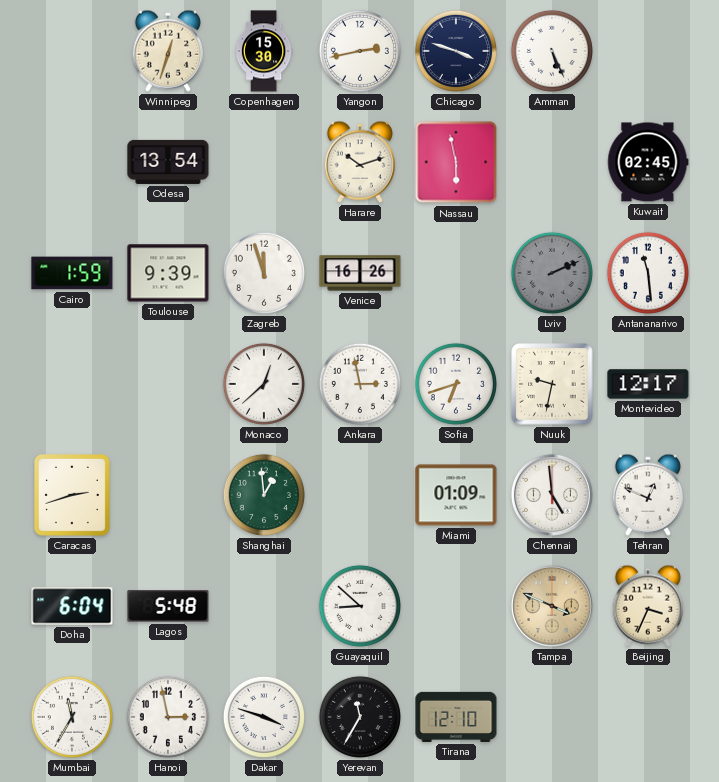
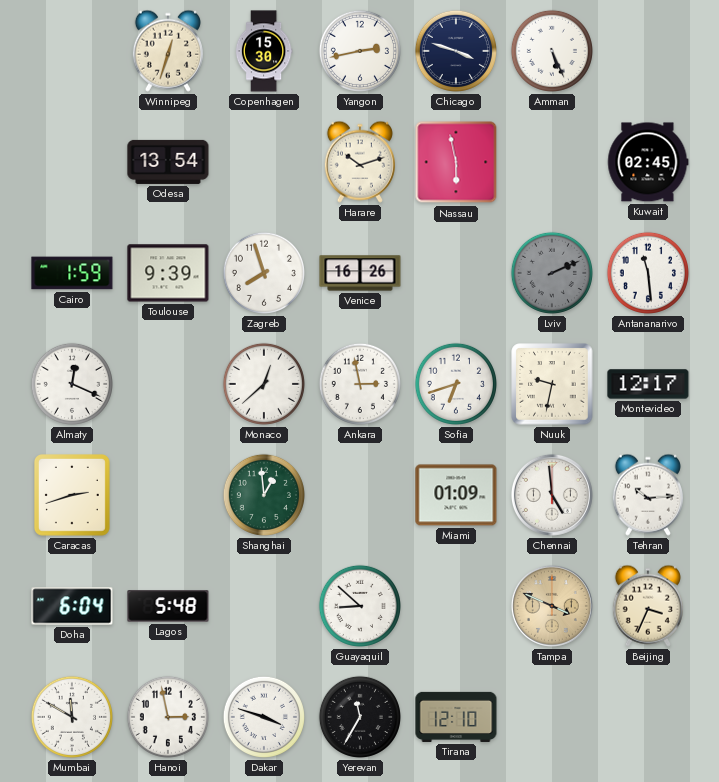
Zagreb: 11:57 -> 7:57
Almaty: none -> 12:19
Tehran: 12:49 -> 10:14
Mumbai: 11:35 -> 11:50
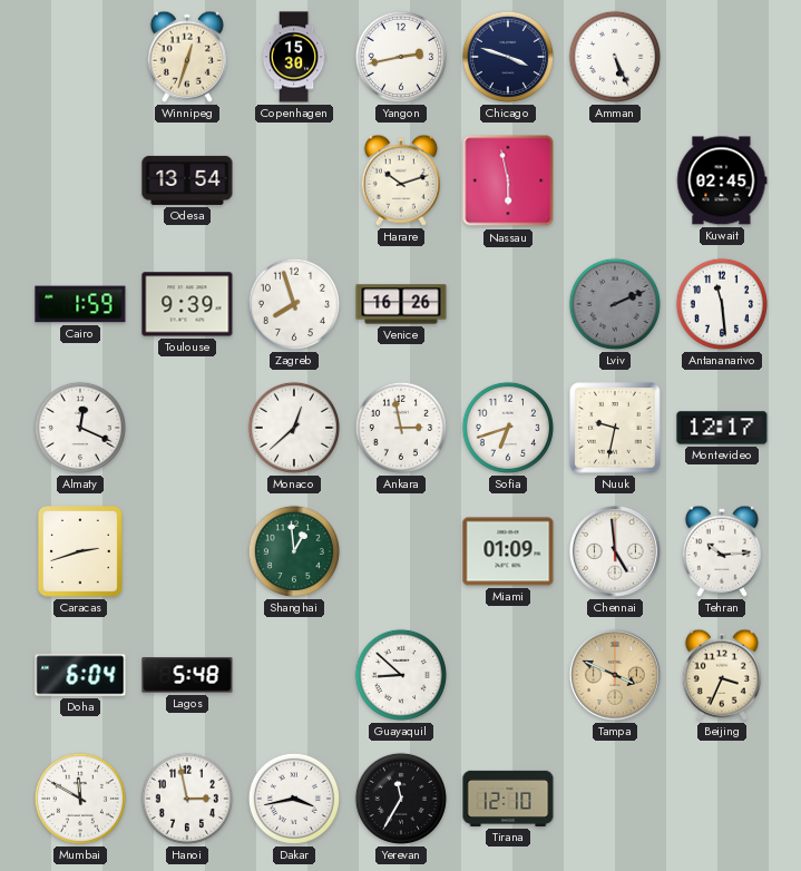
Dakar: 3:48 -> 3:43
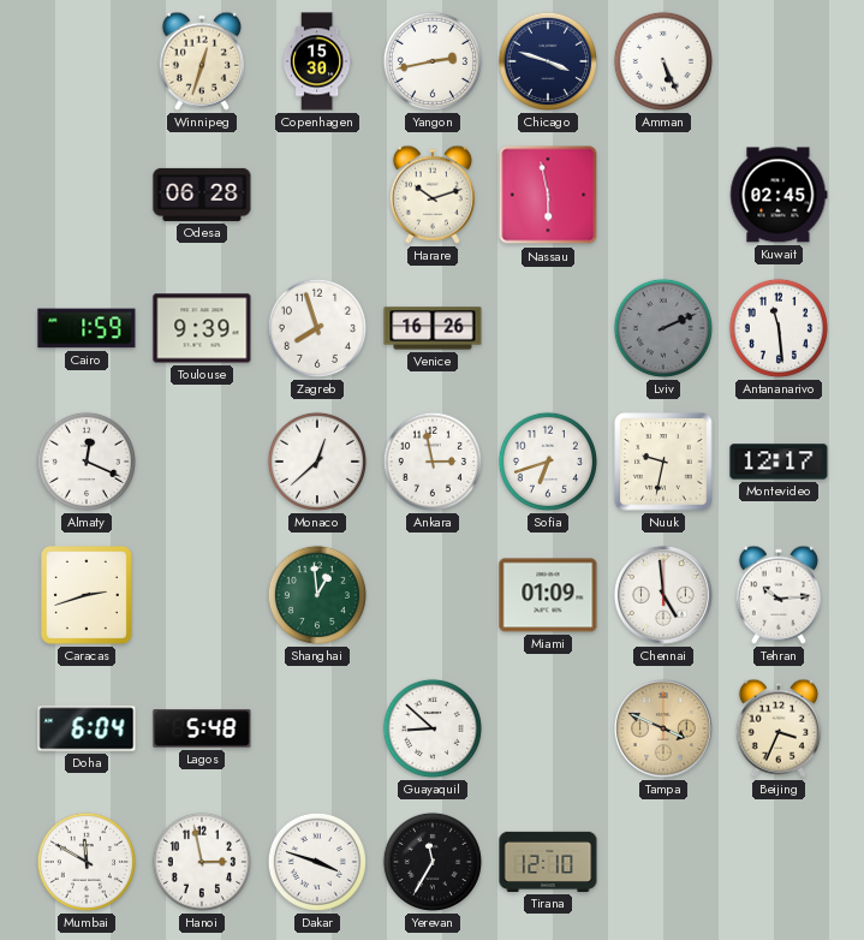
Odesa: 13:54 -> 06:28
Dakar: 3:43 -> 3:48
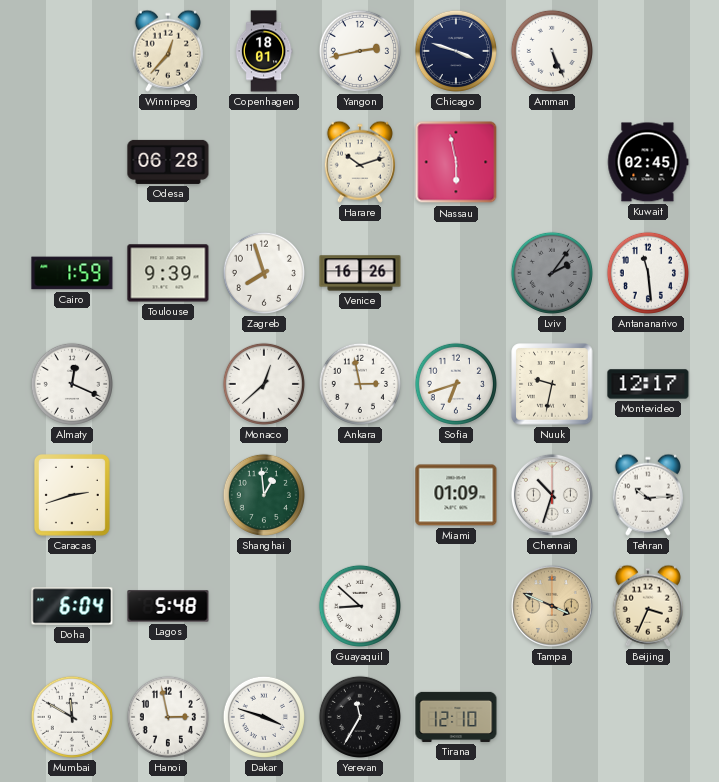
Winnipeg: 12:33 -> 12:37
Copenhagen: 15:30 -> 18:01
Lviv: 2:11 -> 2:06
Chennai: 4:59 -> 10:33
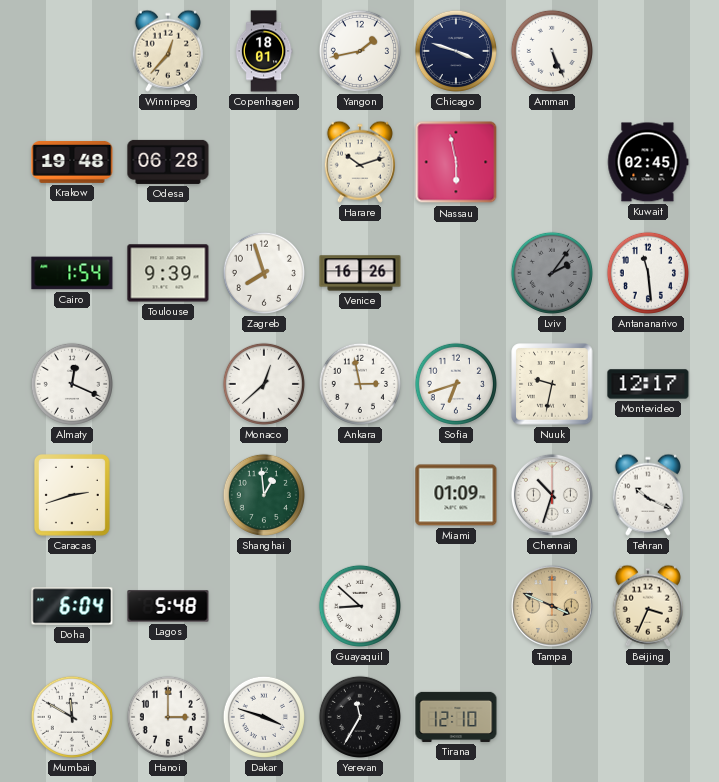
Yangon: 2:43 -> 1:43
Krakow: none -> 19:48
Cairo: 1:59 -> 1:54
Tehran: 10:14 -> 10:19
Hanoi: 2:58 -> 3:00
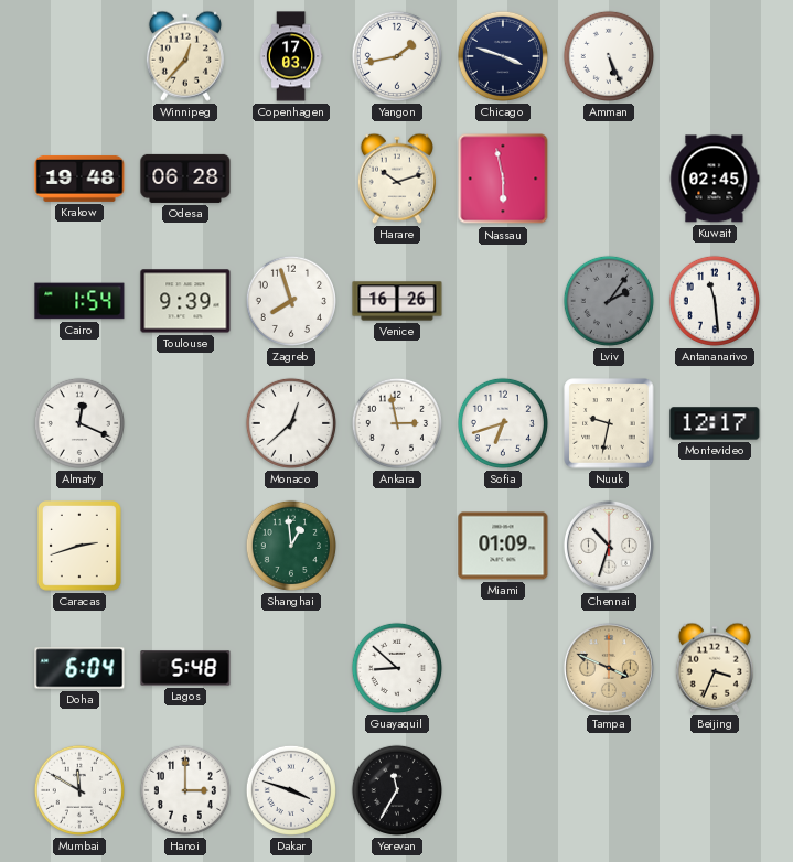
Copenhagen: 18:01 -> 17:03
Tehran: 10:19 -> none
Tirana: 12:10 -> none
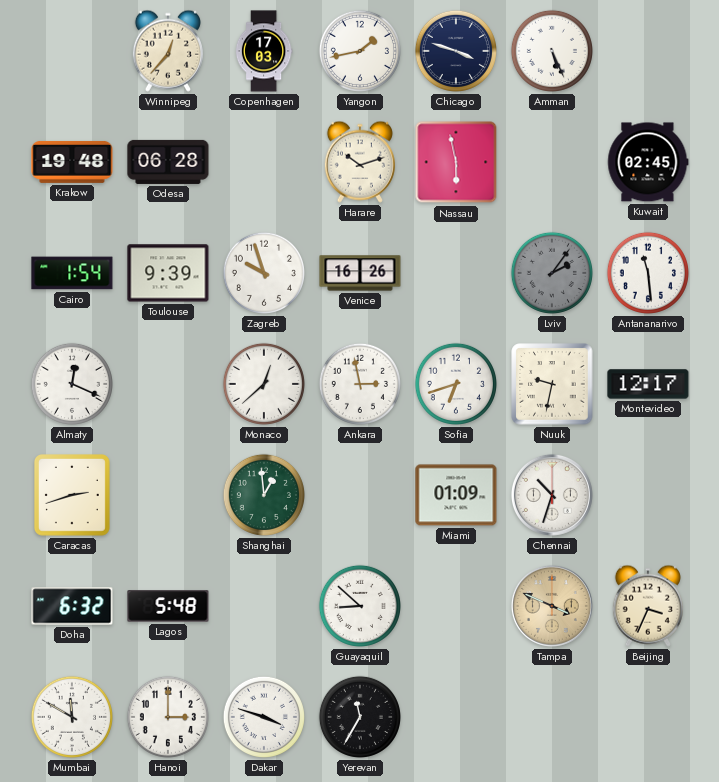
Zagreb: 7:57 -> 9:57
Doha: 6:04 -> 6:32
